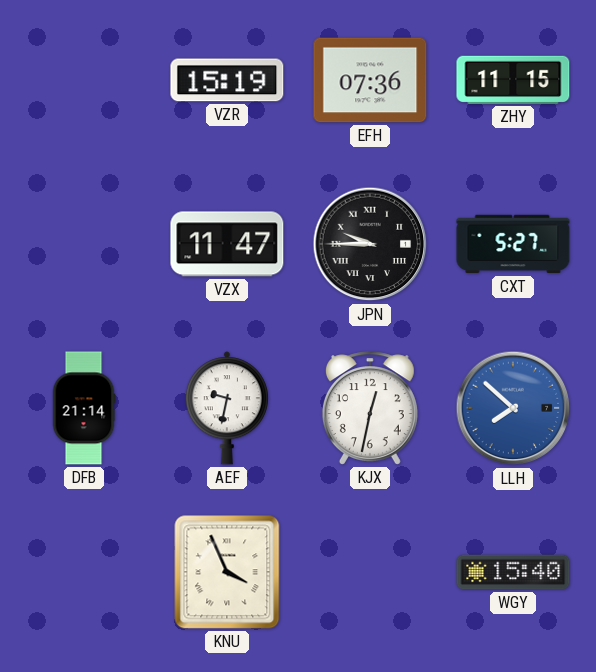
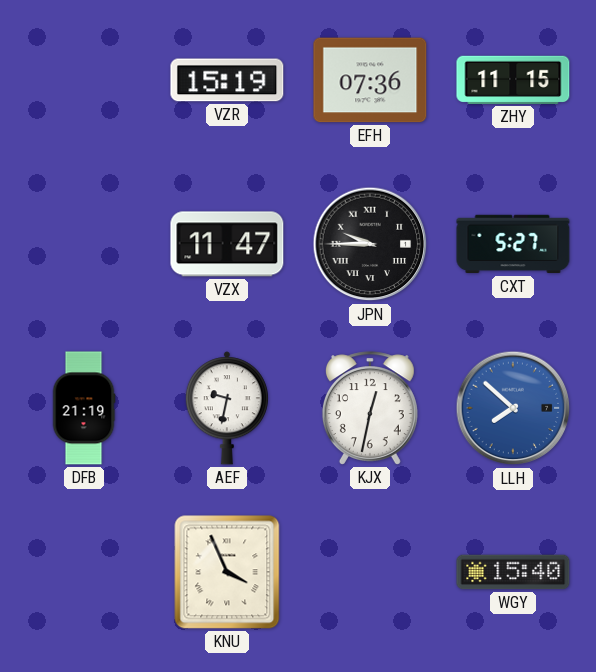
DFB: 21:14 -> 21:19
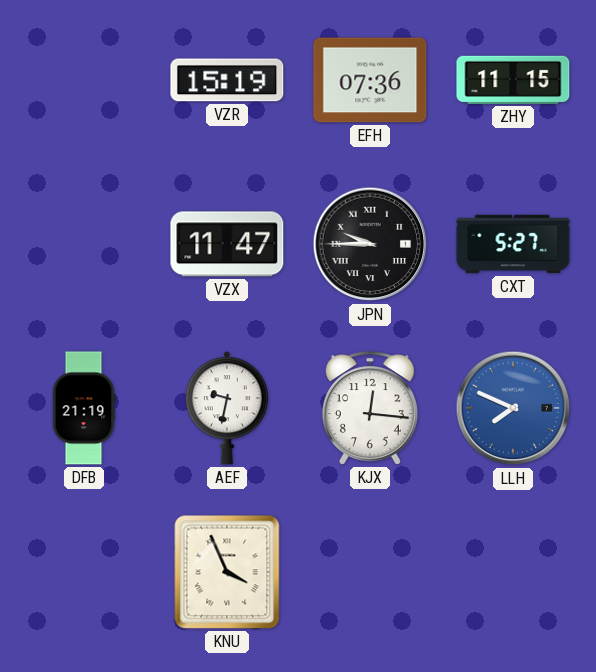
KJX: 12:32 -> 12:16
LLH: 7:52 -> 7:49
WGY: 15:40 -> none
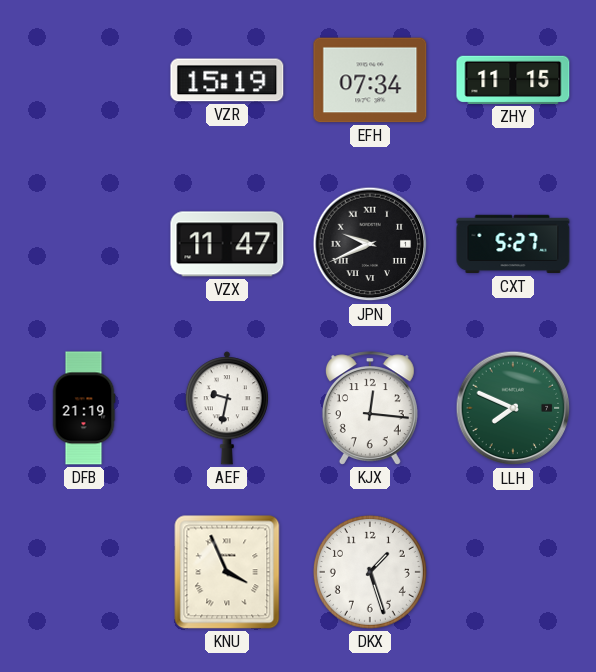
EFH: 07:36 -> 07:34
JPN: 9:45 -> 9:41
LLH dial: blue -> green
DKX: none -> 1:27
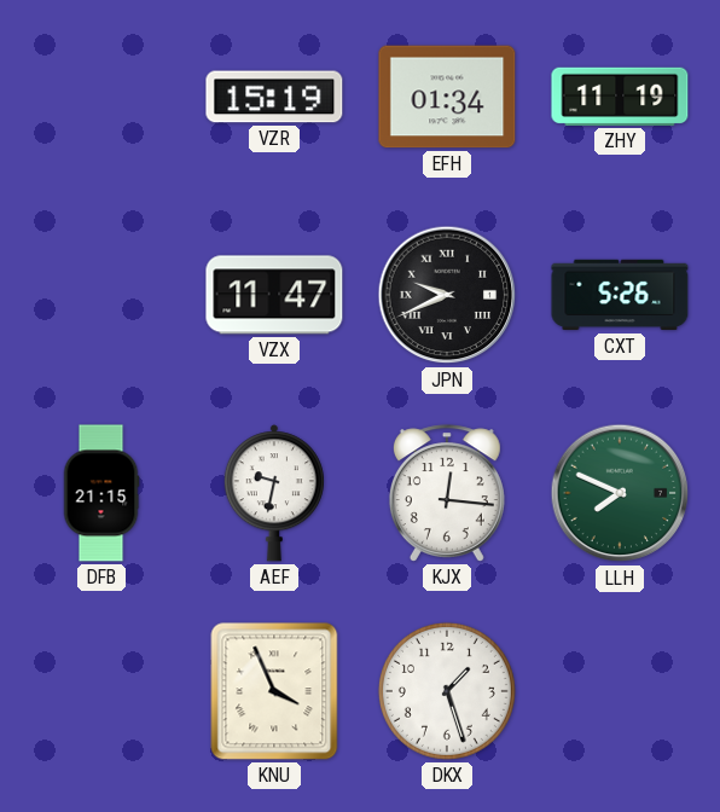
EFH: 07:34 -> 01:34
ZHY: 11:15 -> 11:19
CXT: 5:27 -> 5:26
DFB: 21:19 -> 21:15
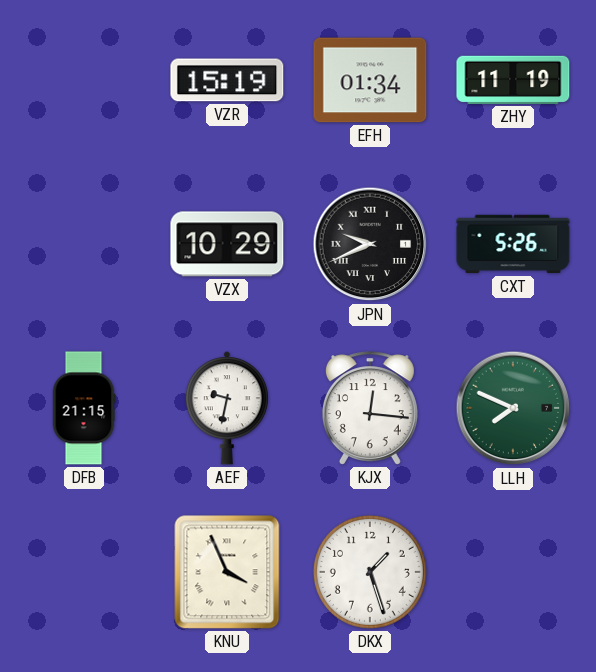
VZX: 11:47 -> 10:29
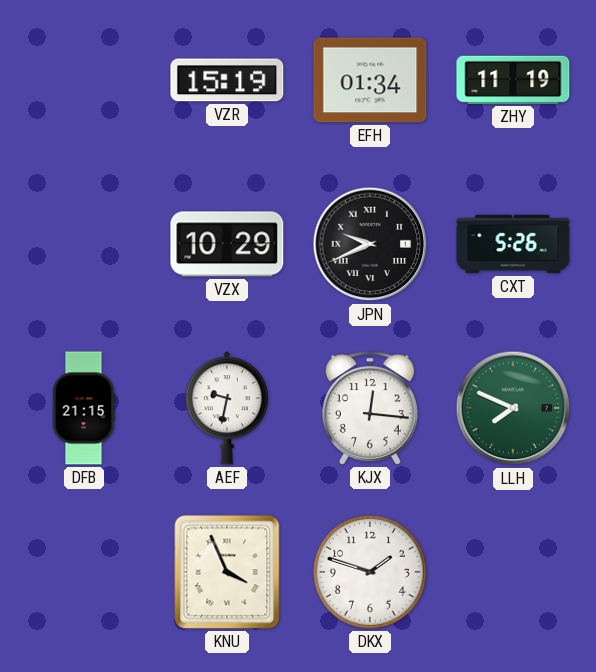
DKX: 1:27 -> 1:48
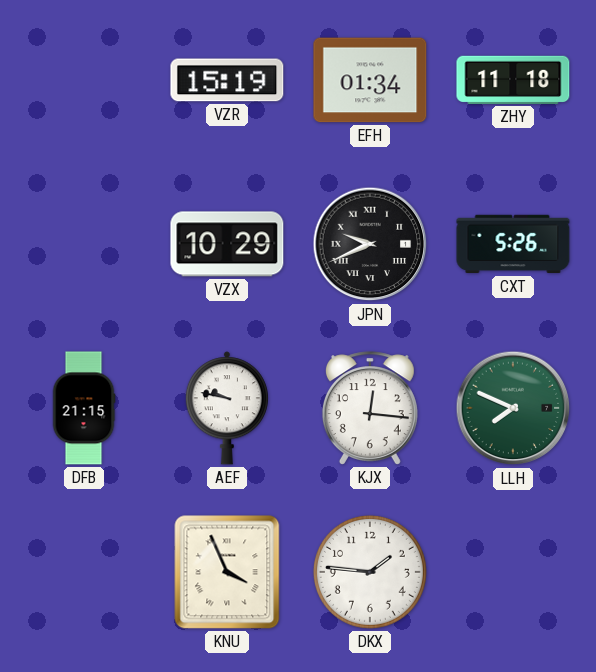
ZHY: 11:19 -> 11:18
AEF: 9:32 -> 9:47
DKX: 1:48 -> 1:46
